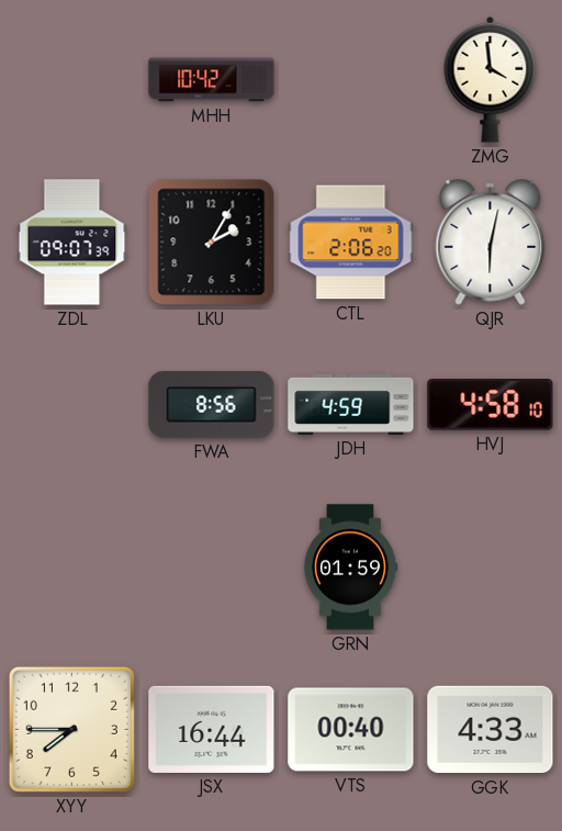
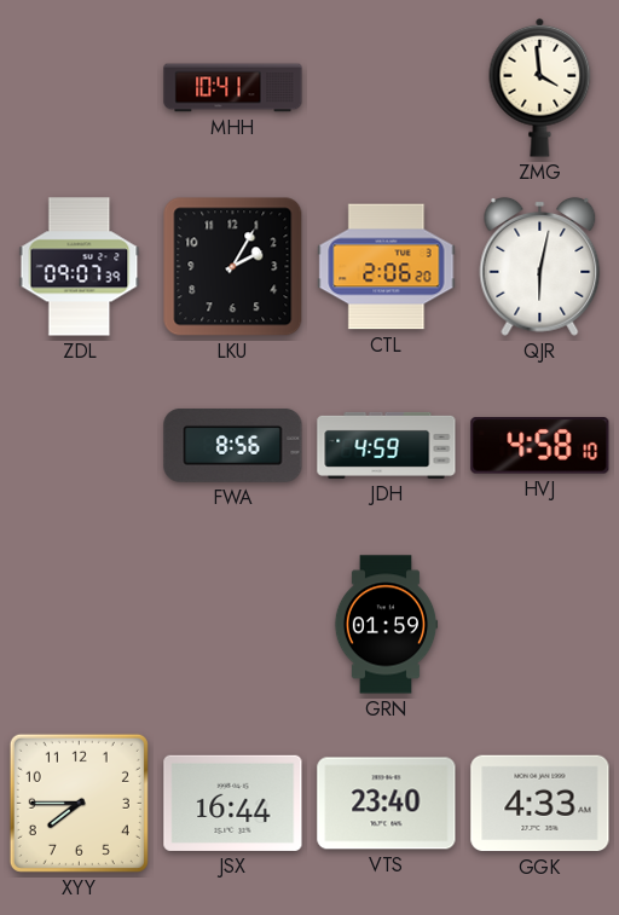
MHH: 10:42 -> 10:41
VTS: 00:40 -> 23:40
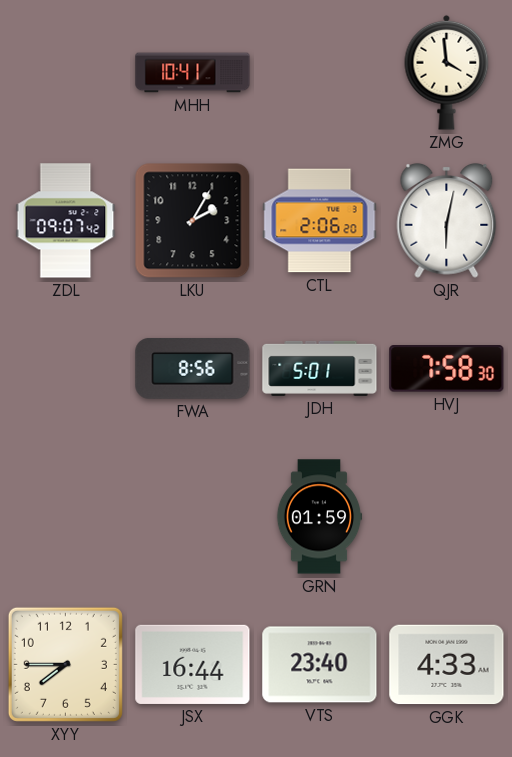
ZDL: 09:07:39 -> 09:07:42
JDH: 4:59 -> 5:01
HVJ: 4:58 -> 7:58
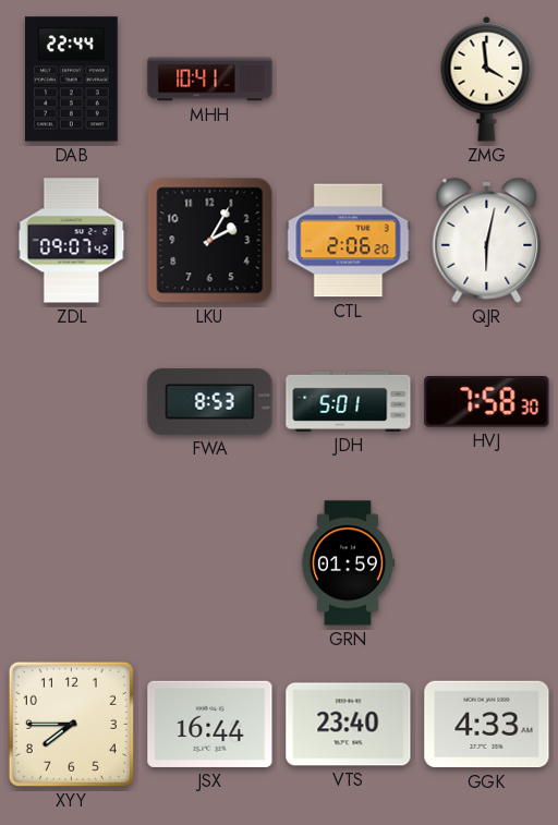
DAB: none -> 22:44
FWA: 8:56 -> 8:53
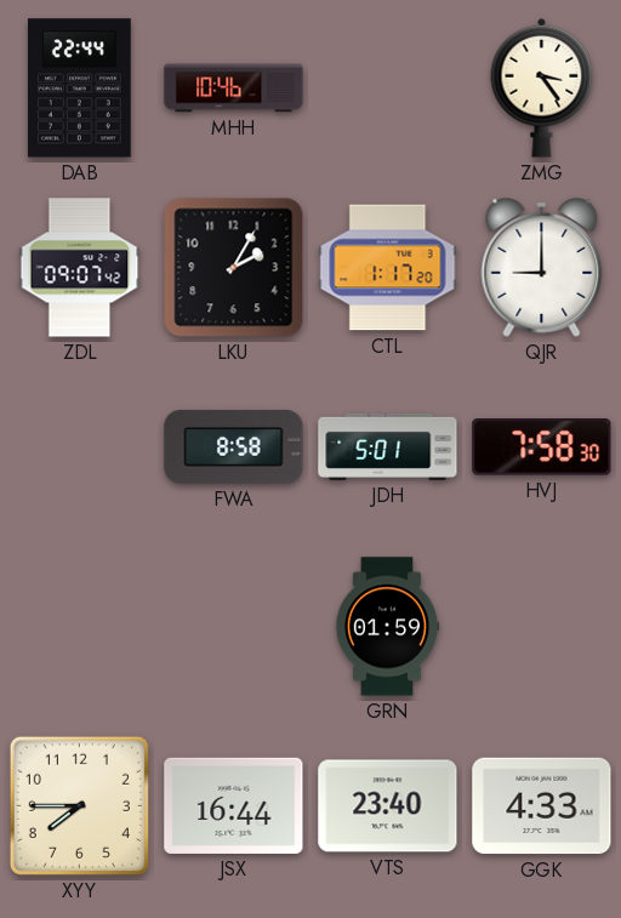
MHH: 10:41 -> 10:46
ZMG: 3:59 -> 3:24
CTL: 2:06 -> 1:17
QJR: 6:02 -> 9:00
FWA: 8:53 -> 8:58
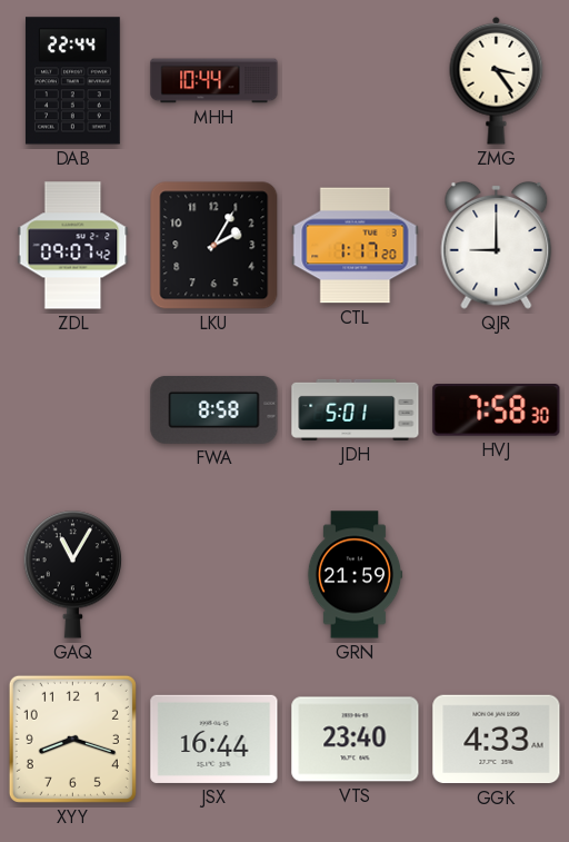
MHH: 10:46 -> 10:44
GAQ: none -> 11:05
GRN: 01:59 -> 21:59
XYY: 7:45 -> 8:18
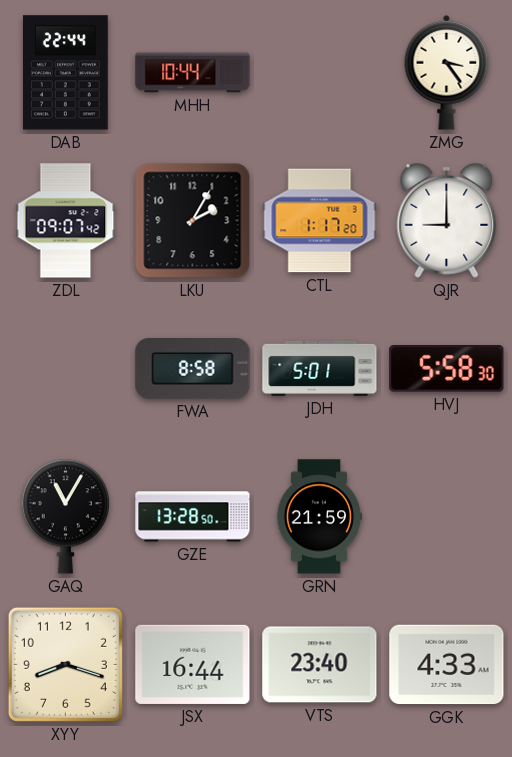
HVJ: 7:58 -> 5:58
GZE: none -> 13:28
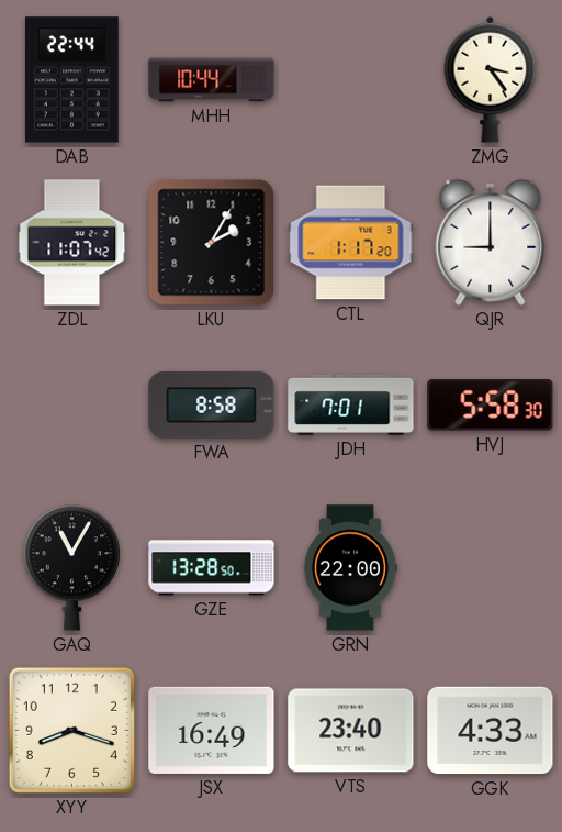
ZDL: 09:07 -> 11:07
JDH: 5:01 -> 7:01
GRN: 21:59 -> 22:00
JSX: 16:44 -> 16:49
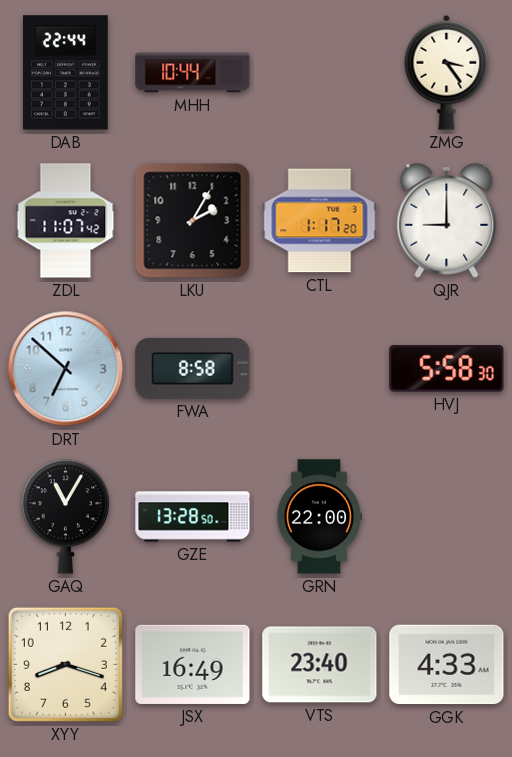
DRT: none -> 6:52
JDH: 7:01 -> none
